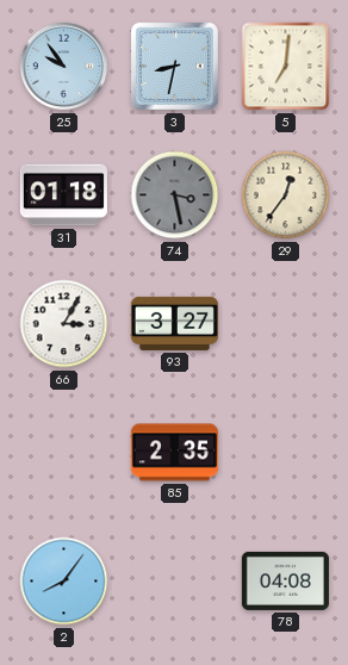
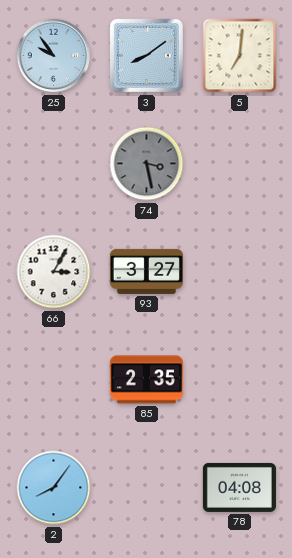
3: 8:32 -> 8:09
31: 01:18 -> none
29: 12:36 -> none
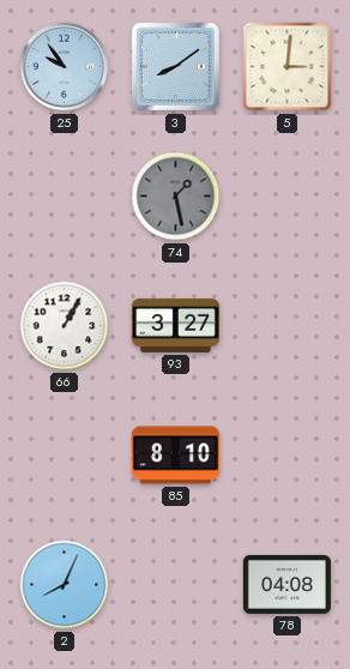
5: 7:01 -> 3:01
74: 3:28 -> 1:28
66: 3:05 -> 1:05
85: 2:35 -> 8:10
2: 8:06 -> 8:04
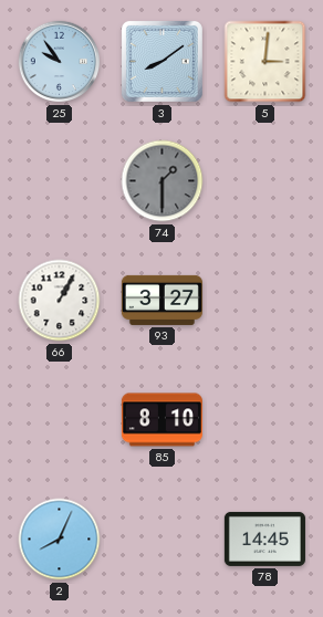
74: 1:28 -> 1:30
78: 04:08 -> 14:45
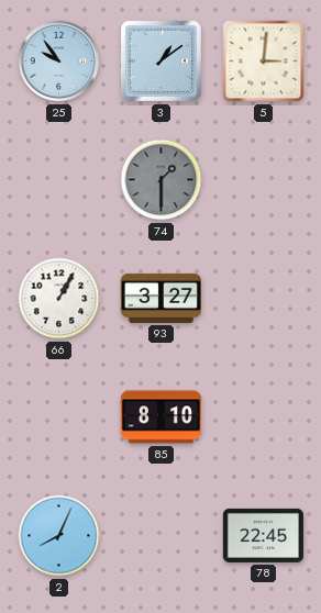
3: 8:09 -> 1:09
78: 14:45 -> 22:45
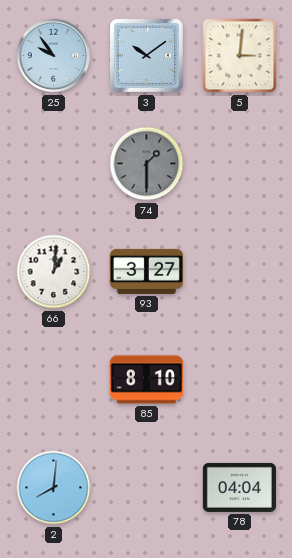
3: 1:09 -> 10:09
66: 1:05 -> 1:01
2: 8:04 -> 8:01
78: 22:45 -> 04:04
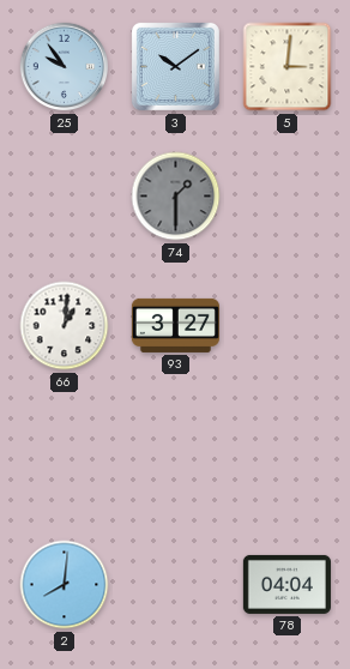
85: 8:10 -> none
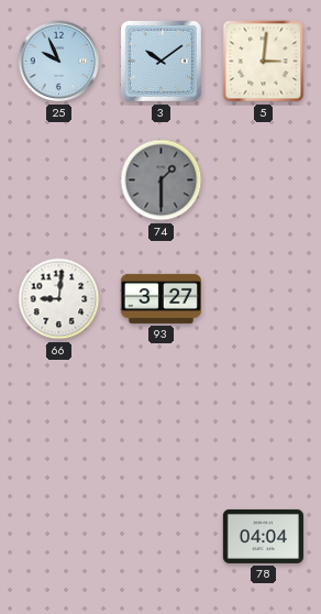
25: 9:54 -> 9:56
66: 1:01 -> 9:01
2: 8:01 -> none
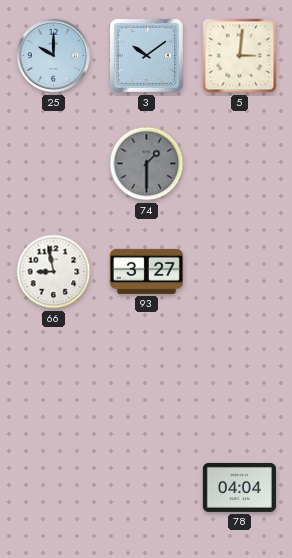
25: 9:56 -> 10:00
66: 9:01 -> 8:58
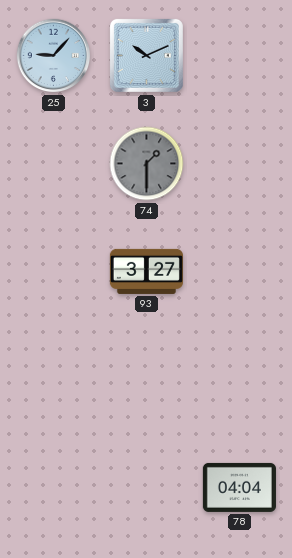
25: 10:00 -> 9:07
3: 10:09 -> 10:11
5: 3:01 -> none
66: 8:58 -> none
